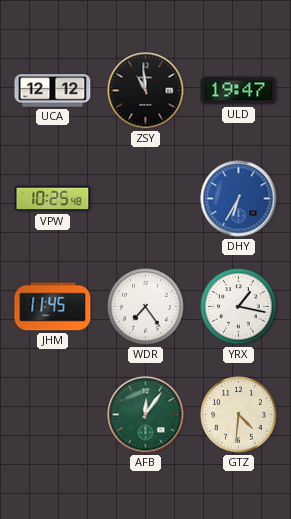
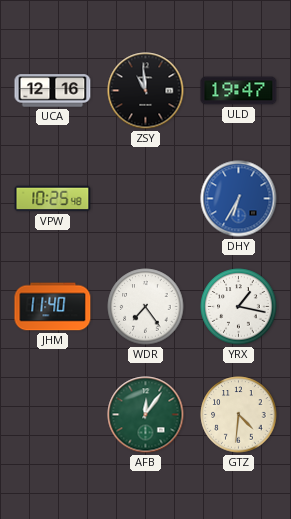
UCA: 12:12 -> 12:16
JHM: 11:45 -> 11:40
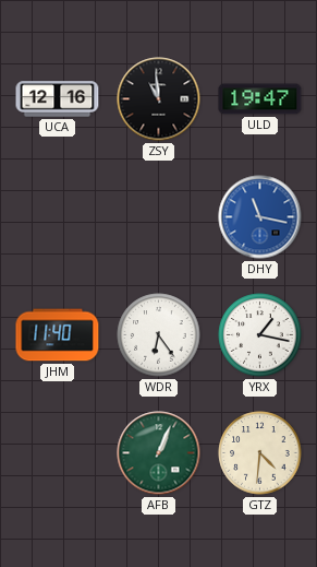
VPW: 10:25 -> none
DHY: 6:35 -> 11:17
WDR: 7:24 -> 6:24
AFB: 12:06 -> 1:04
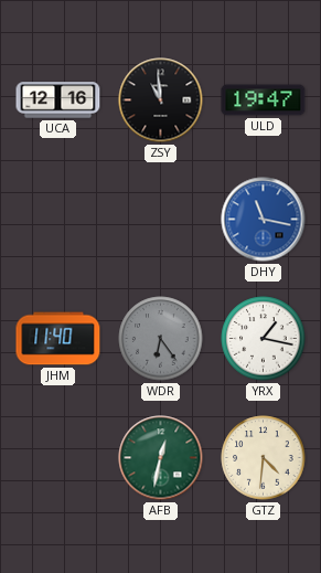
WDR dial: white -> grey
AFB: 1:04 -> 12:32
